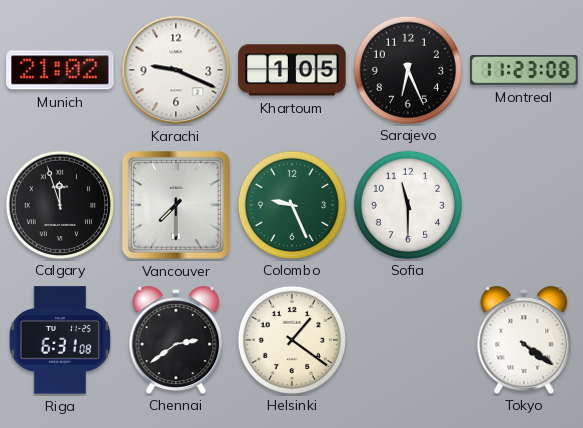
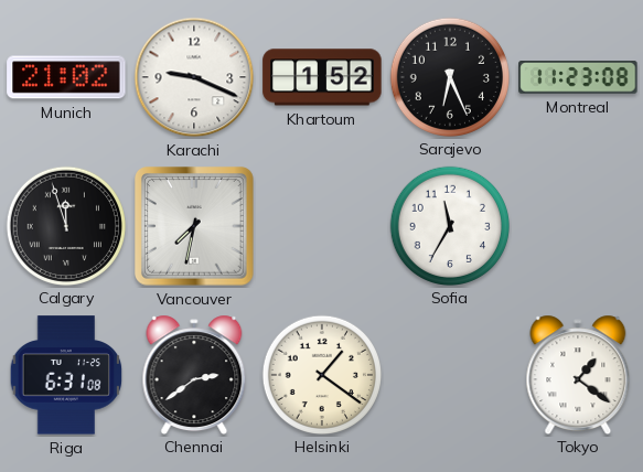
Khartoum: 1:05 -> 1:52
Vancouver: 7:30 -> 7:32
Colombo: 9:26 -> none
Sofia: 11:30 -> 11:35
Tokyo: 4:21 -> 1:21
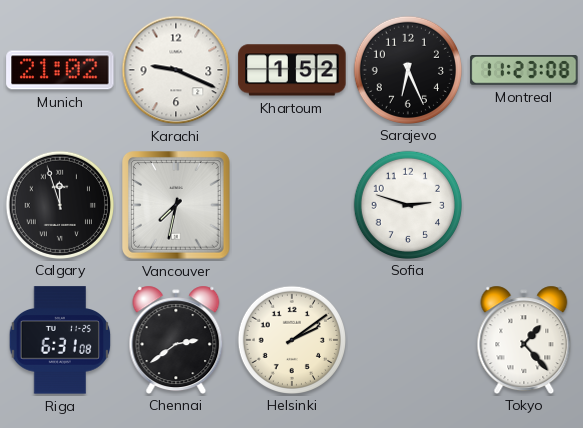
Sofia: 11:35 -> 2:48
Helsinki: 1:21 -> 2:09
Tokyo: 1:21 -> 1:23
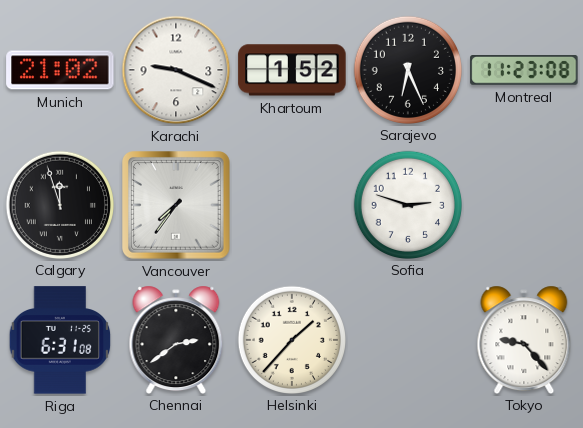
Vancouver: 7:32 -> 7:36
Helsinki: 2:09 -> 1:37
Tokyo: 1:23 -> 9:23
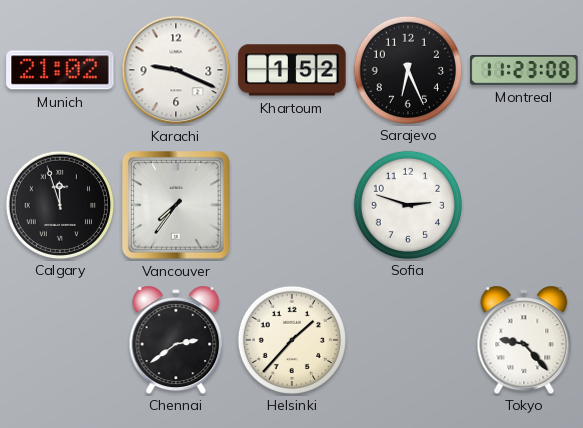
Riga: 6:31 -> none
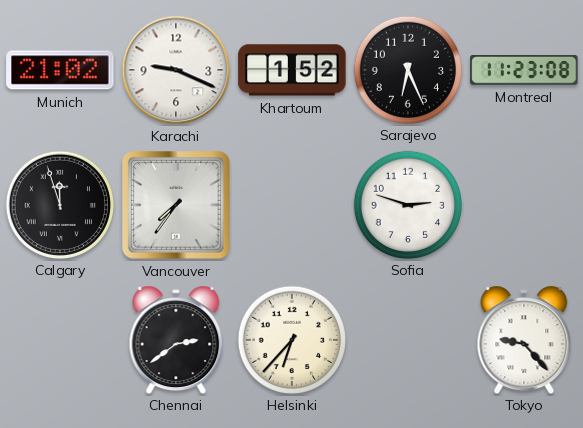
Helsinki: 1:37 -> 6:37
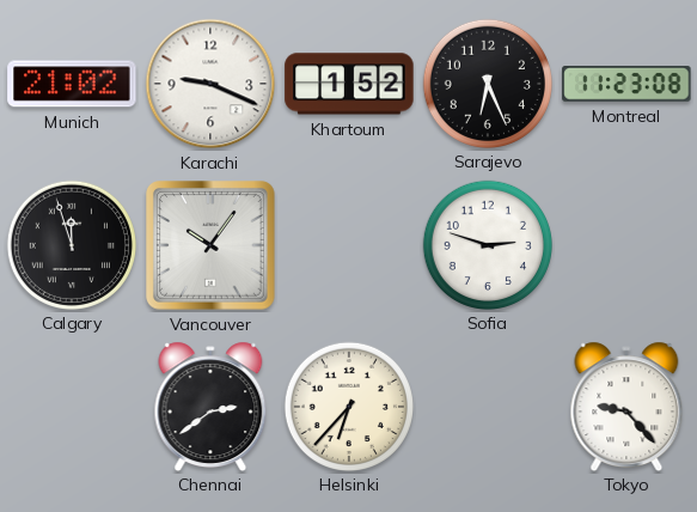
Vancouver: 7:36 -> 10:06
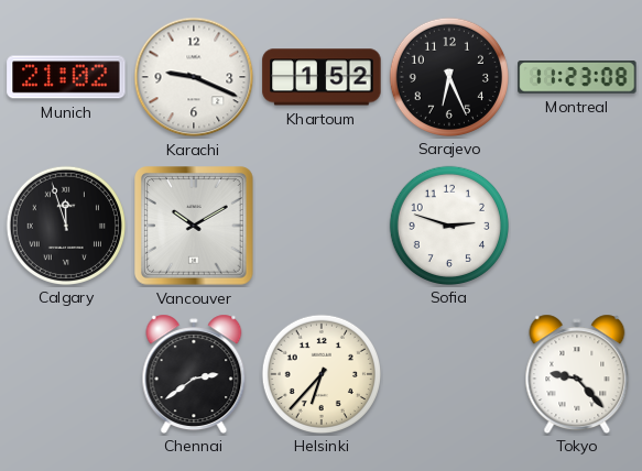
Vancouver: 10:06 -> 10:10
